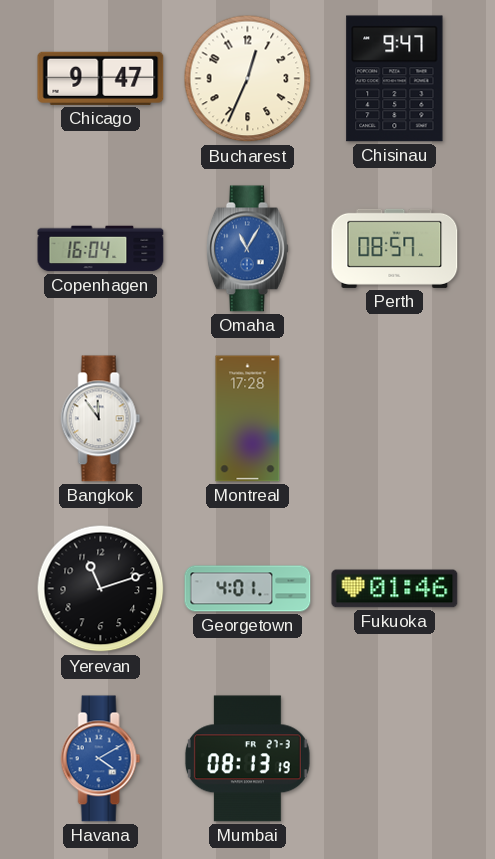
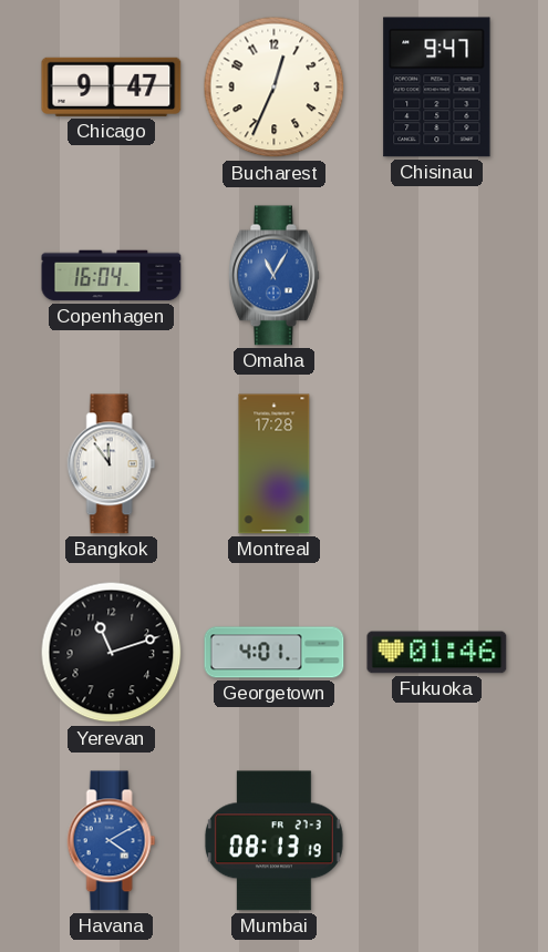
Perth: 08:57 -> none
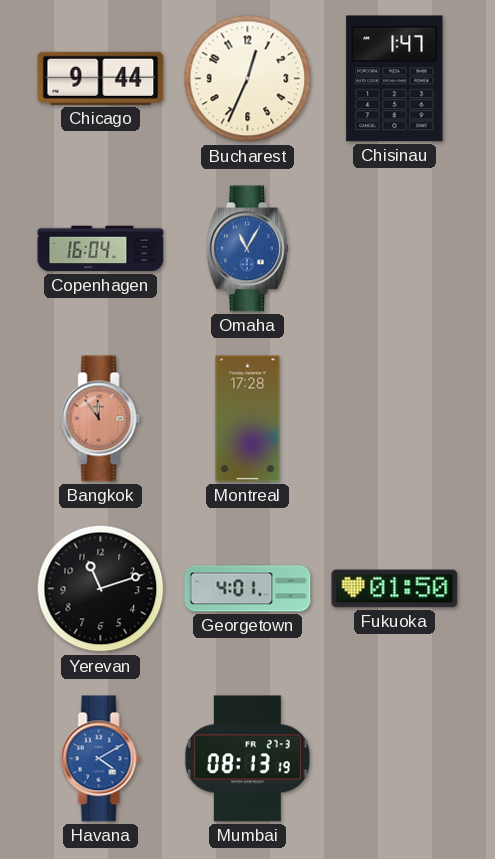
Chicago: 9:47 -> 9:44
Chisinau: 9:47 -> 1:47
Bangkok dial: white -> salmon
Fukuoka: 01:46 -> 01:50
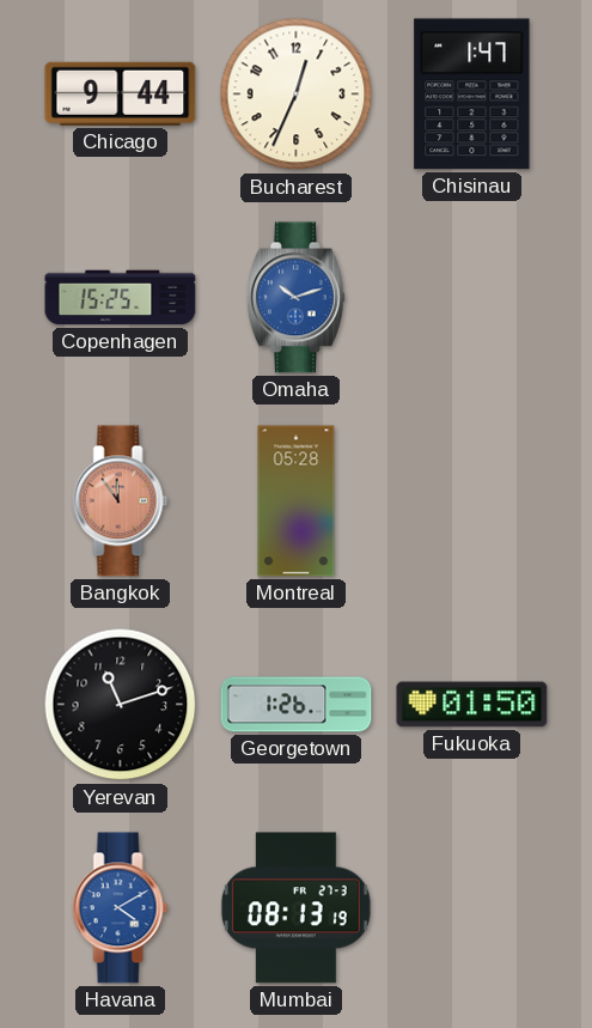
Copenhagen: 16:04 -> 15:25
Omaha: 11:05 -> 10:12
Montreal: 17:28 -> 05:28
Georgetown: 4:01 -> 1:26
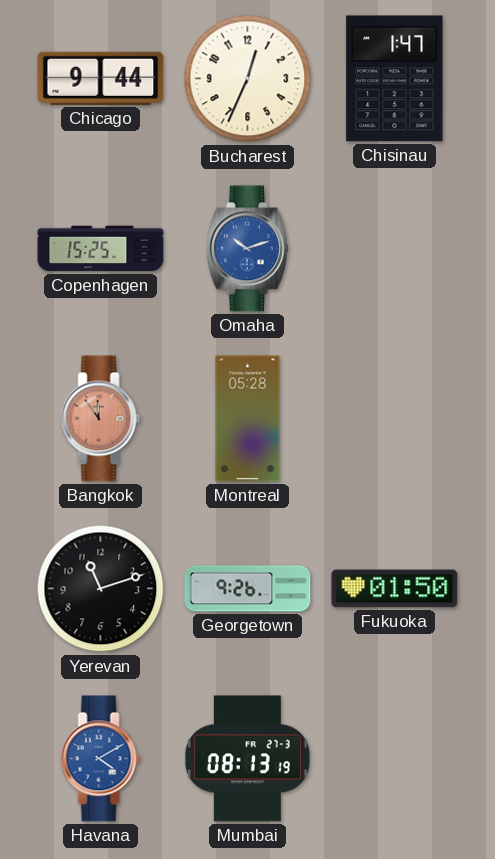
Georgetown: 1:26 -> 9:26
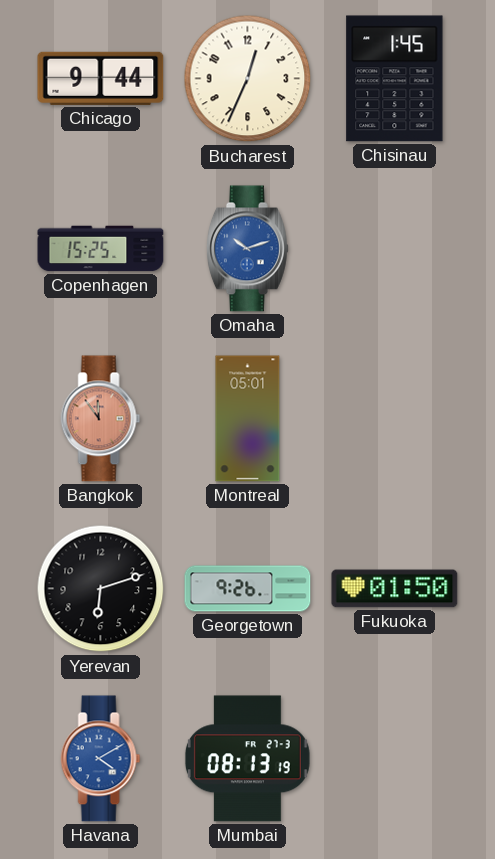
Chisinau: 1:47 -> 1:45
Montreal: 05:28 -> 05:01
Yerevan: 11:12 -> 6:12
